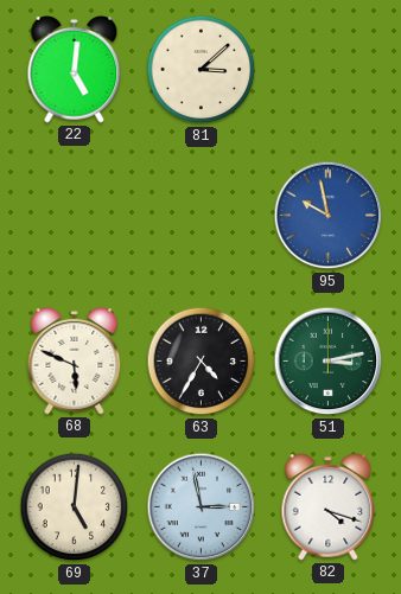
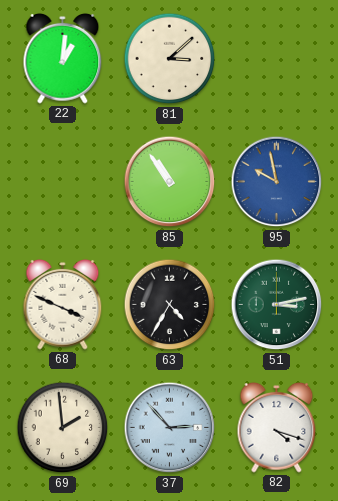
22: 5:01 -> 1:01
85: none -> 10:54
68: 5:49 -> 3:49
69: 5:01 -> 1:59
37: 2:58 -> 2:53
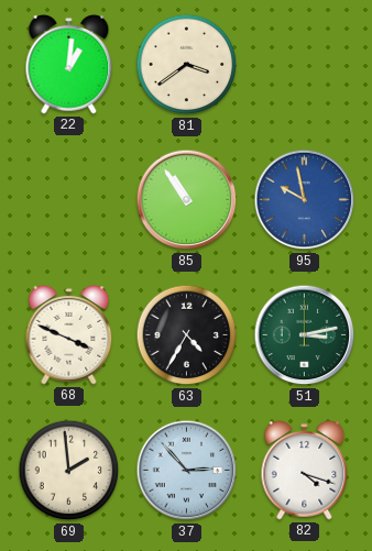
81: 3:08 -> 3:39
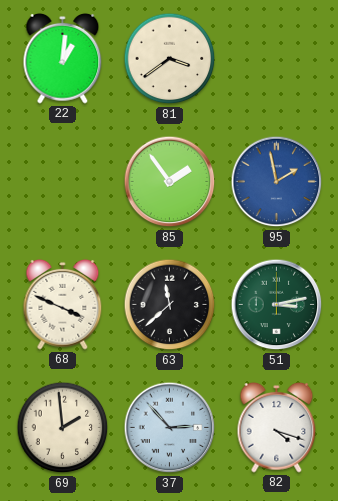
85: 10:54 -> 1:54
95: 9:58 -> 1:58
63: 4:35 -> 11:38
